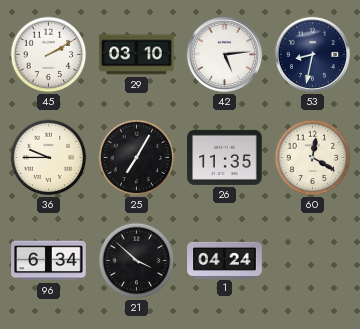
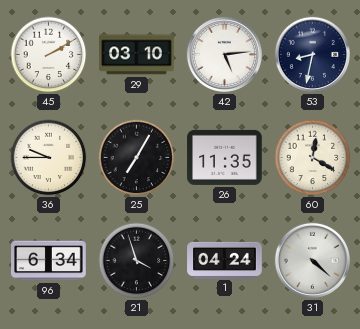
21: 3:52 -> 3:57
31: none -> 4:22
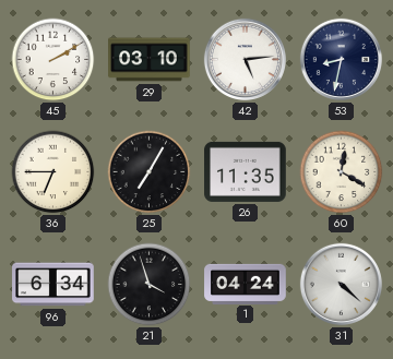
36: 9:45 -> 6:45
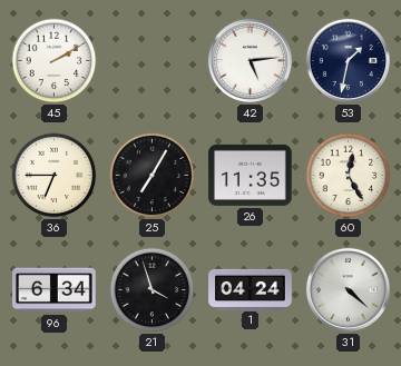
29: 03:10 -> none
53: 8:32 -> 1:32
60: 12:20 -> 12:25
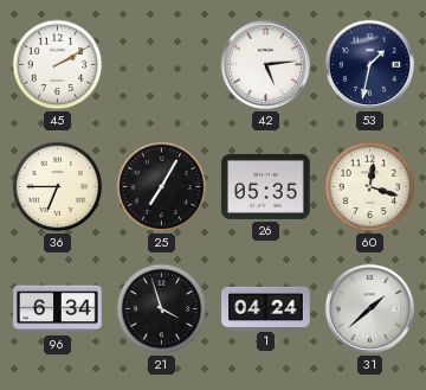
26: 11:35 -> 05:35
60: 12:25 -> 12:18
31: 4:22 -> 1:38
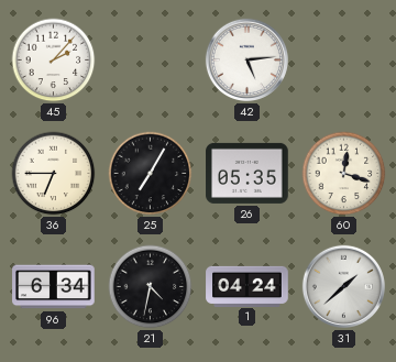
45: 2:10 -> 2:07
53: 1:32 -> none
21: 3:57 -> 4:32
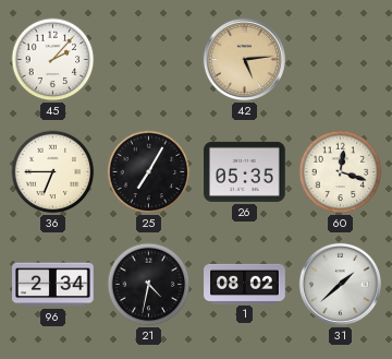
42 dial: white -> champagne
96: 6:34 -> 2:34
1: 04:24 -> 08:02
